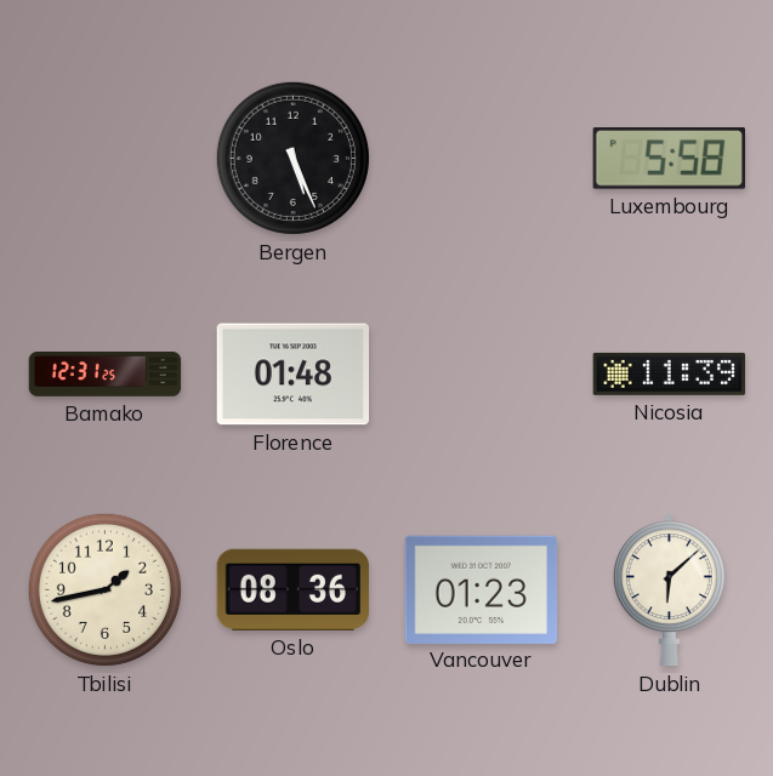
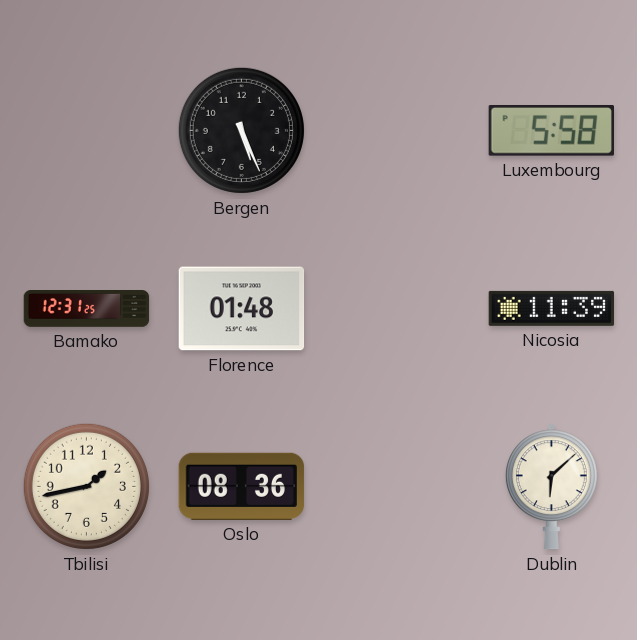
Vancouver: 01:23 -> none
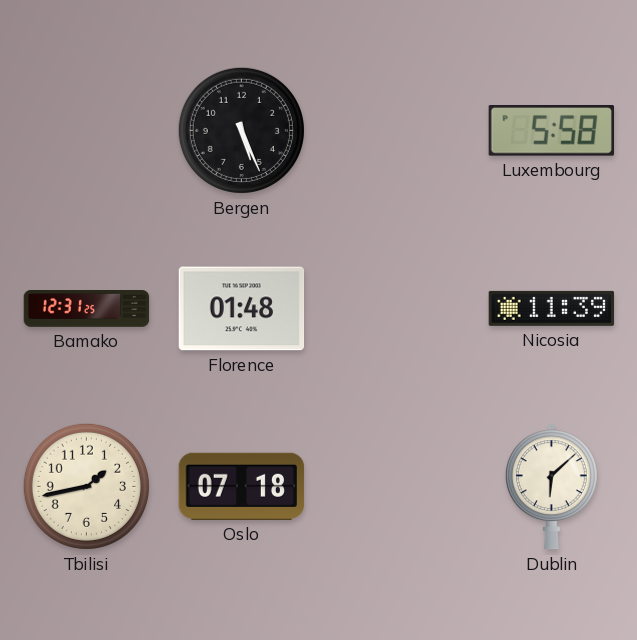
Oslo: 08:36 -> 07:18
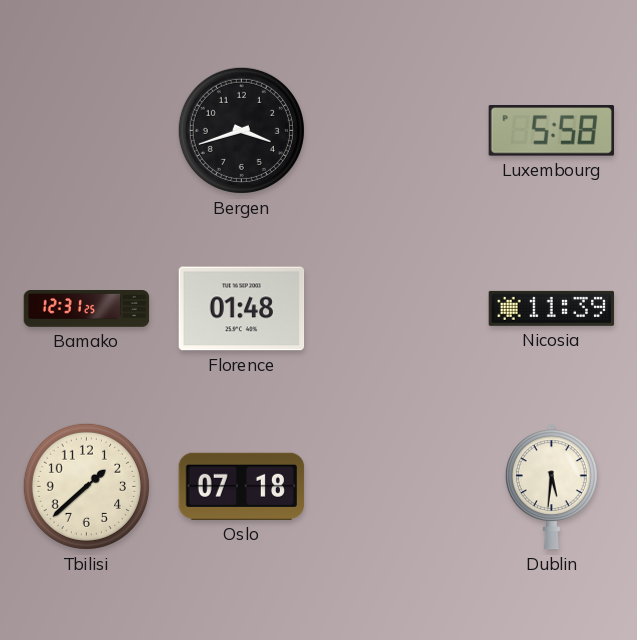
Bergen: 5:26 -> 3:42
Tbilisi: 1:43 -> 1:38
Dublin: 6:08 -> 5:31
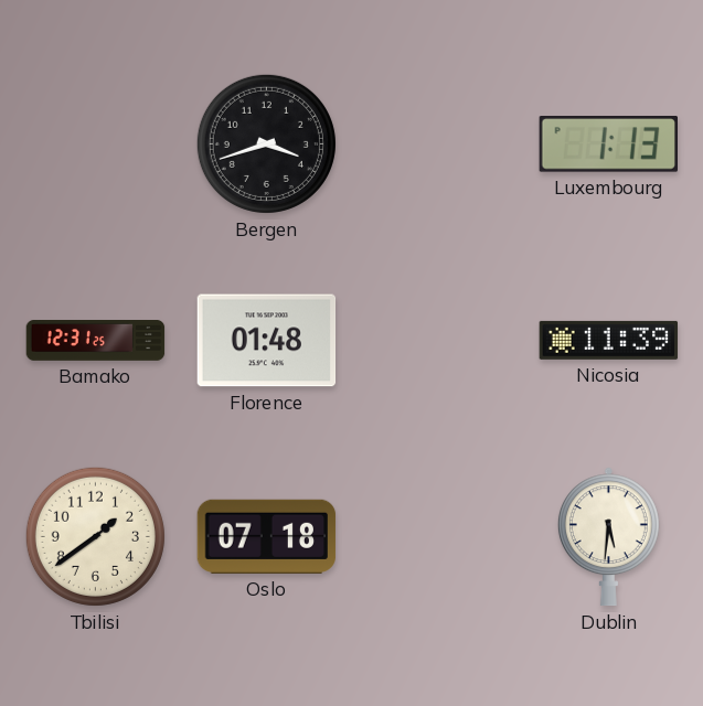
Luxembourg: 5:58 -> 1:13
Tbilisi: 1:38 -> 1:39
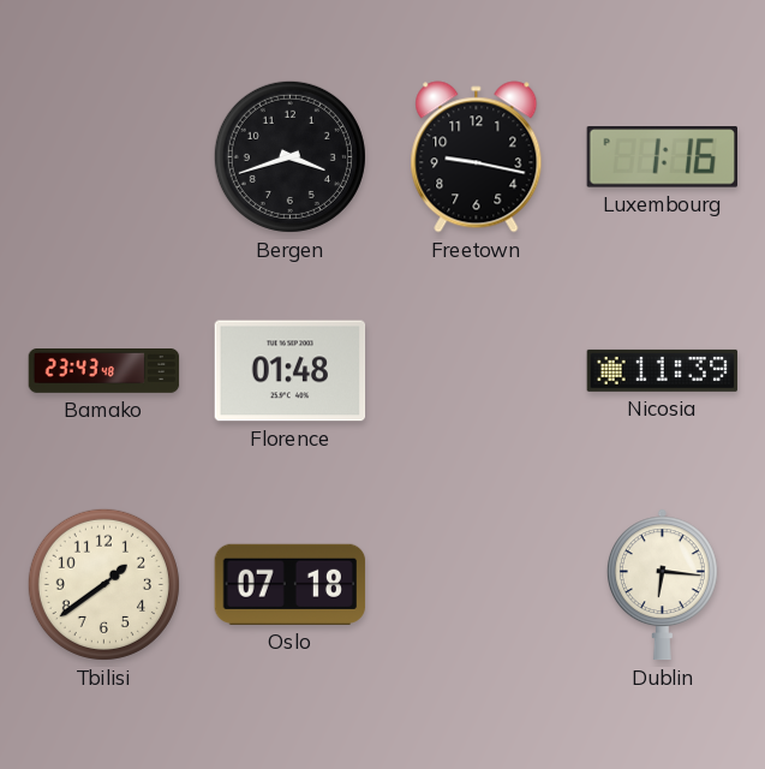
Freetown: none -> 9:17
Luxembourg: 1:13 -> 1:16
Bamako: 12:31 -> 23:43
Dublin: 5:31 -> 6:16
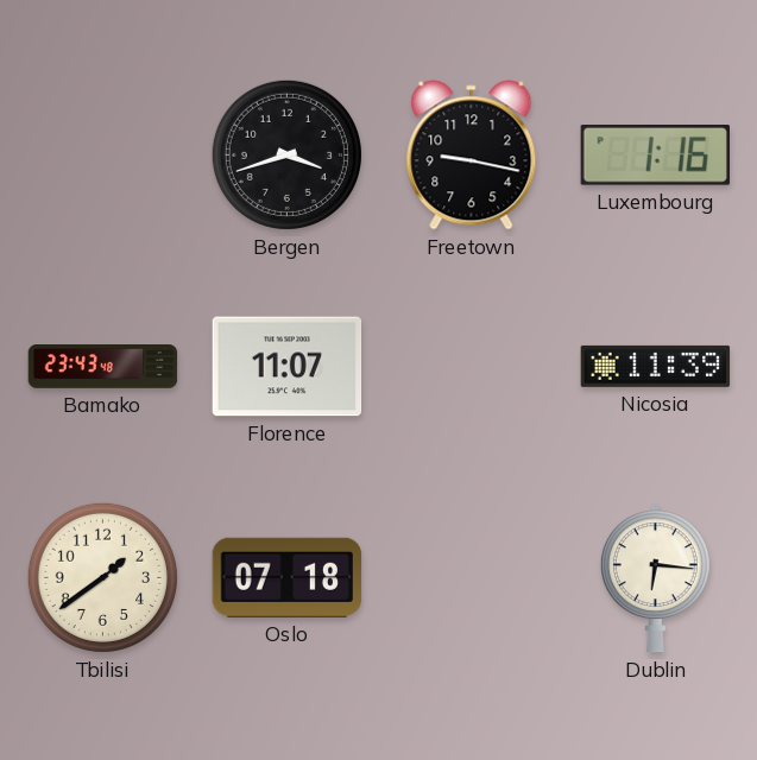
Florence: 01:48 -> 11:07
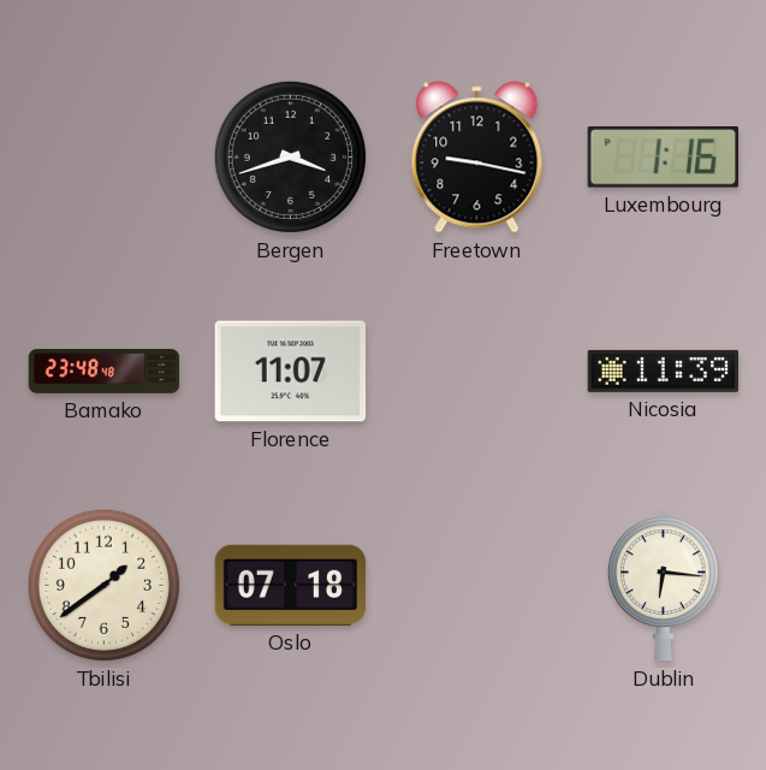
Bamako: 23:43 -> 23:48
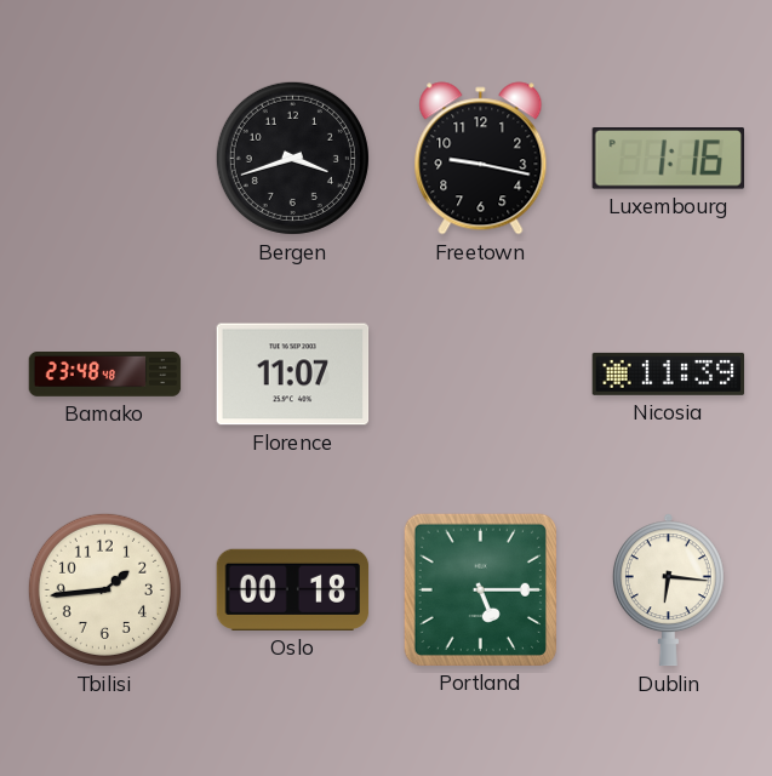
Tbilisi: 1:39 -> 1:44
Oslo: 07:18 -> 00:18
Portland: none -> 5:15
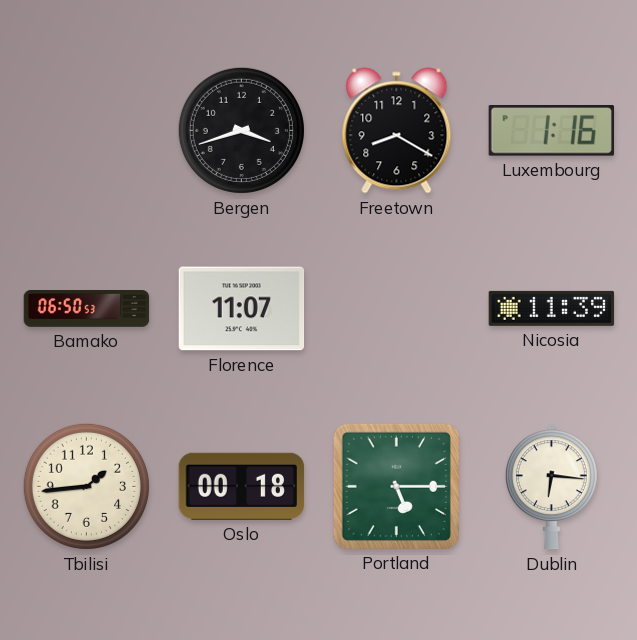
Freetown: 9:17 -> 8:20
Bamako: 23:48 -> 06:50
